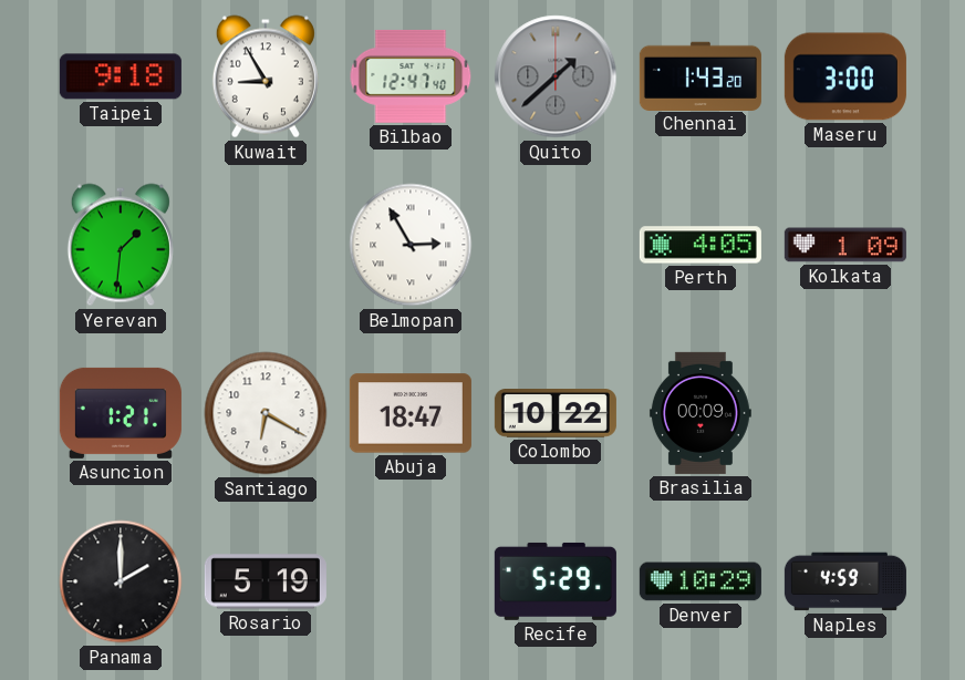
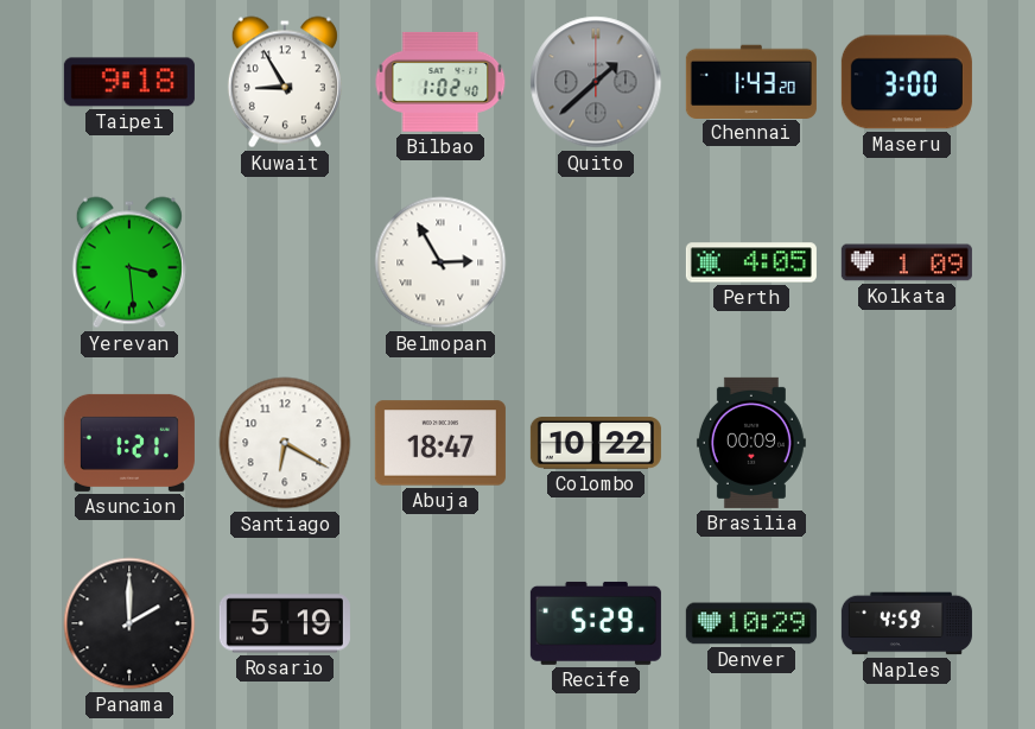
Bilbao: 12:47 -> 1:02
Yerevan: 1:31 -> 3:29
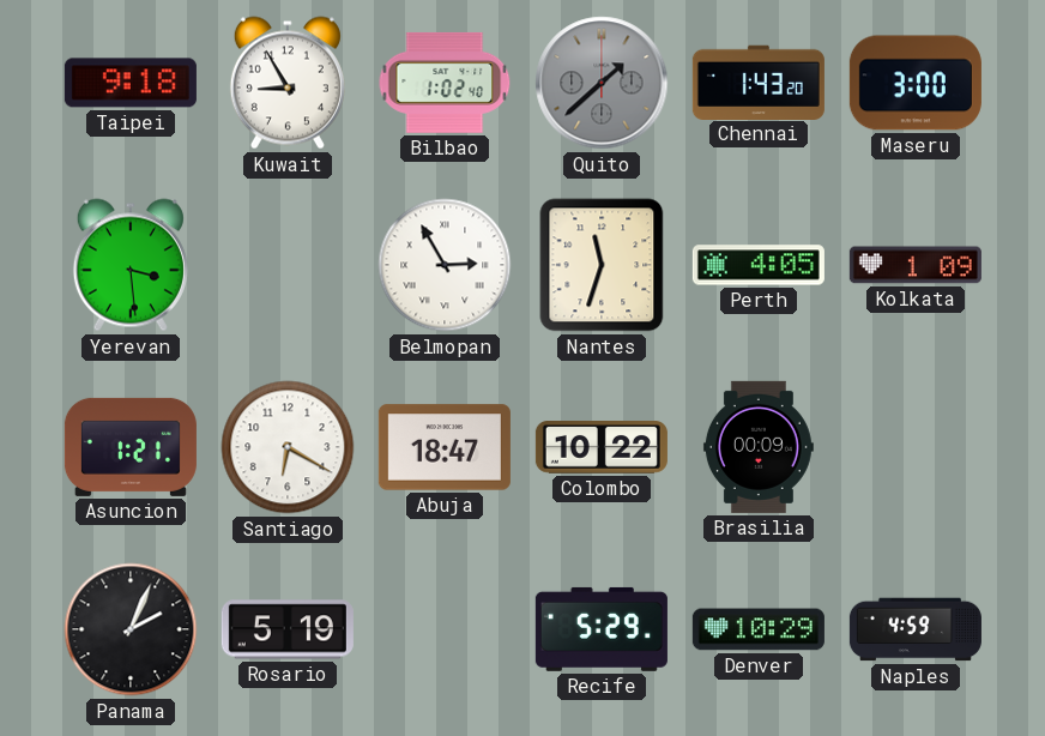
Nantes: none -> 11:33
Panama: 2:00 -> 2:04
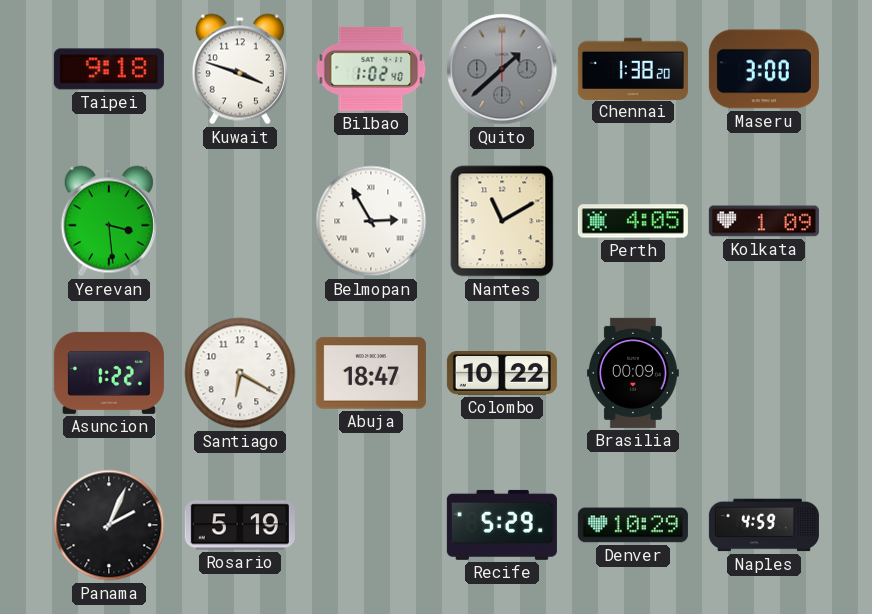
Kuwait: 8:55 -> 3:48
Chennai: 1:43 -> 1:38
Nantes: 11:33 -> 11:10
Asuncion: 1:21 -> 1:22
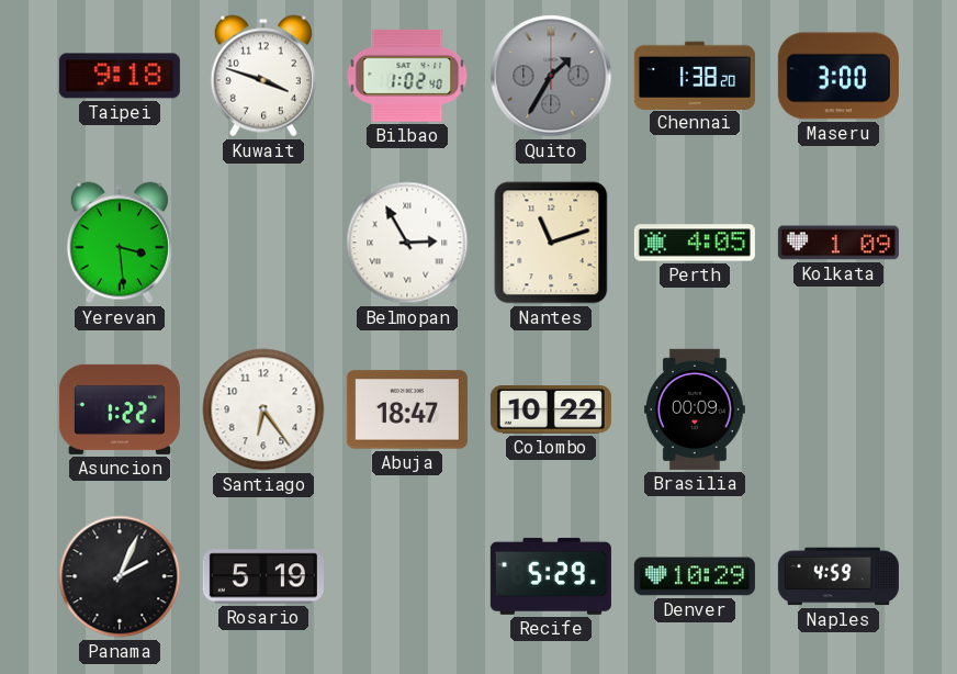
Quito: 1:38 -> 1:35
Nantes: 11:10 -> 11:12
Santiago: 6:20 -> 6:24
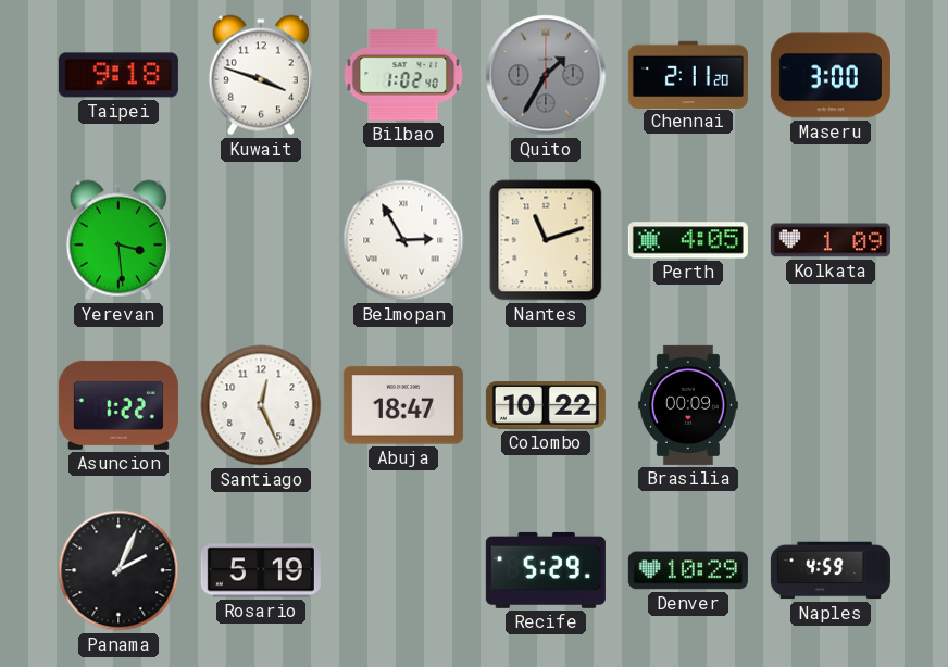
Chennai: 1:38 -> 2:11
Santiago: 6:24 -> 12:26
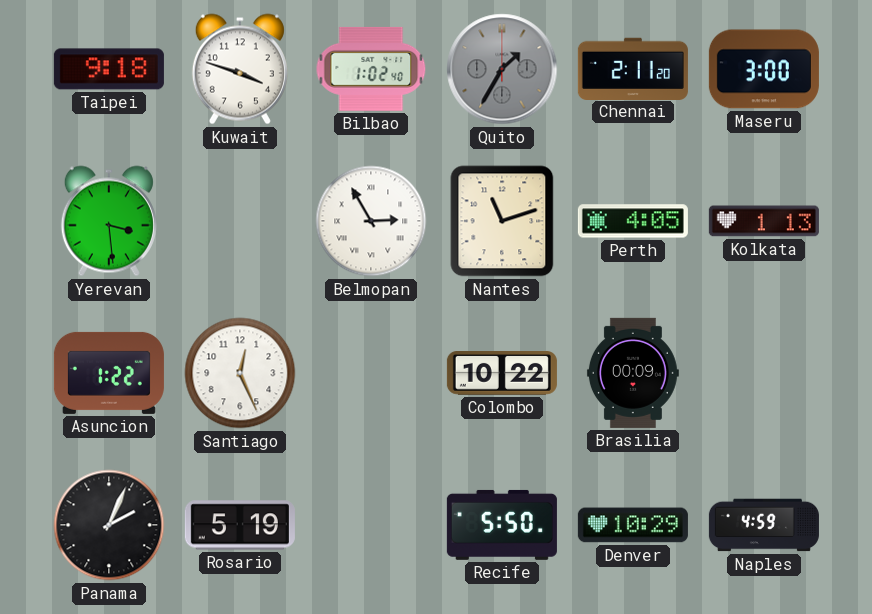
Kolkata: 1:09 -> 1:13
Abuja: 18:47 -> none
Recife: 5:29 -> 5:50
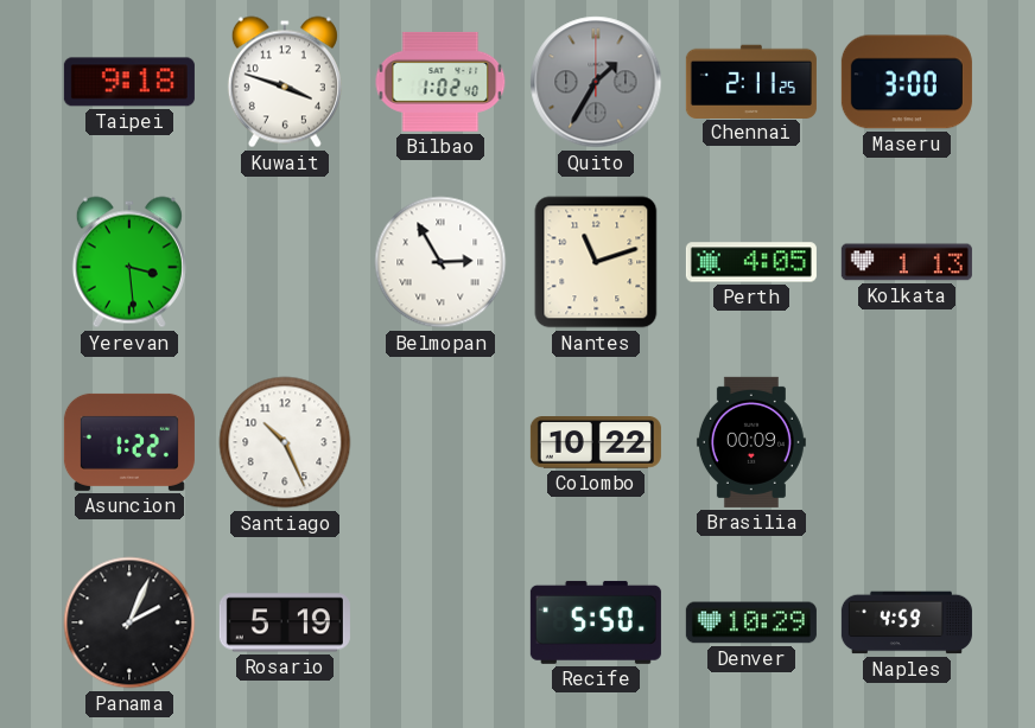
Chennai: 2:11:20 -> 2:11:25
Santiago: 12:26 -> 10:26
